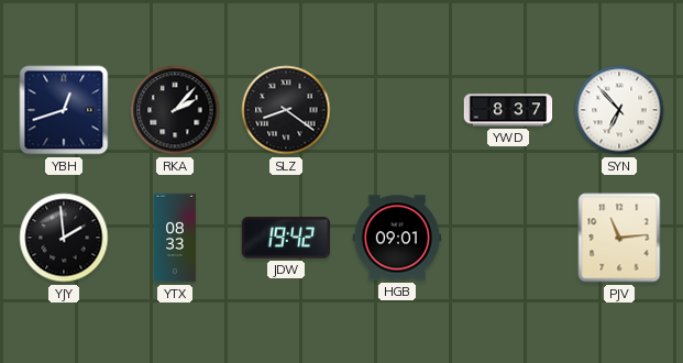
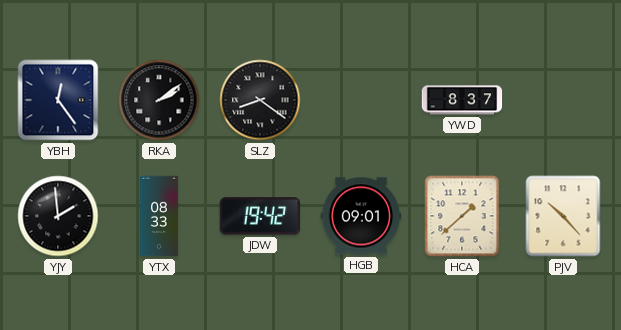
YBH: 12:42 -> 12:24
RKA: 2:07 -> 2:09
SYN: 6:53 -> none
HCA: none -> 1:38
PJV: 11:14 -> 10:23
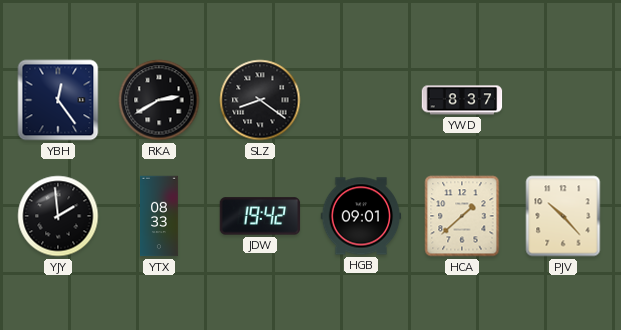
RKA: 2:09 -> 2:40
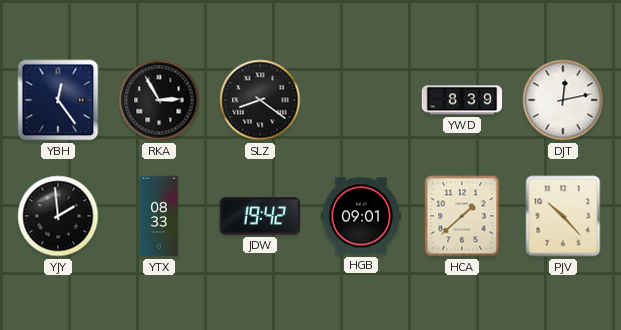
RKA: 2:40 -> 2:55
YWD: 8:37 -> 8:39
DJT: none -> 12:13
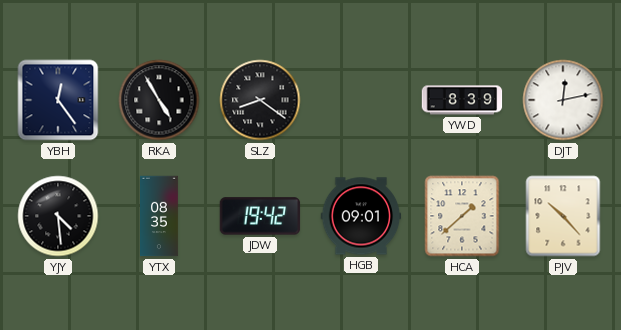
RKA: 2:55 -> 4:55
YJY: 1:59 -> 4:29
YTX: 08:33 -> 08:35
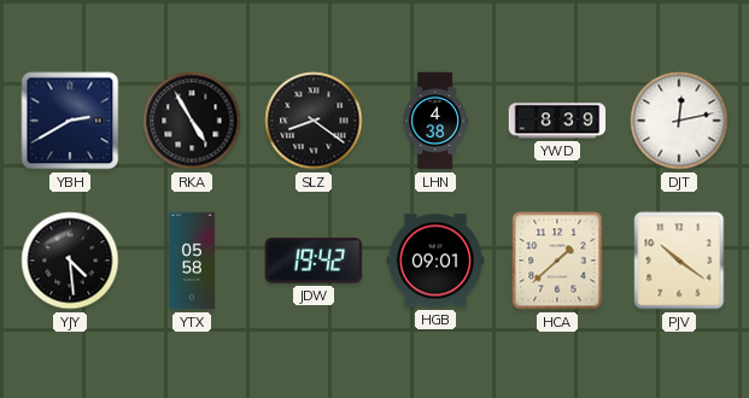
YBH: 12:24 -> 2:40
LHN: none -> 4:38
YTX: 08:35 -> 05:58
PJV: 10:23 -> 10:21
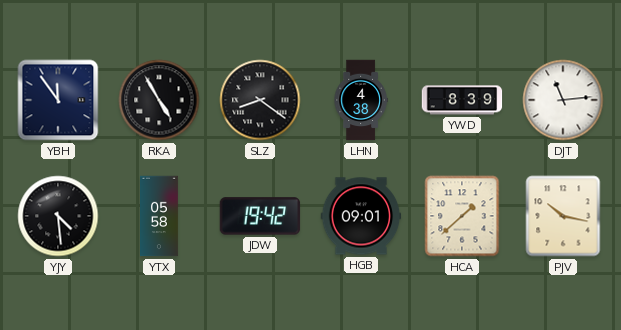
YBH: 2:40 -> 11:54
DJT: 12:13 -> 11:14
PJV: 10:21 -> 10:17
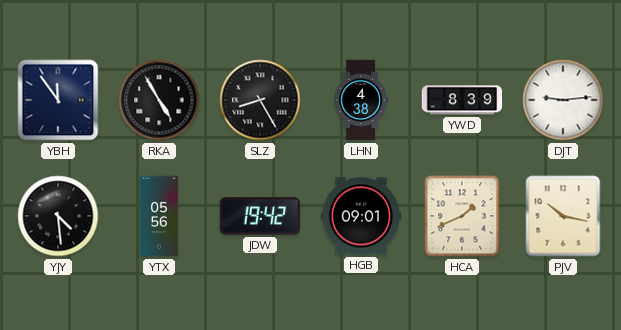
SLZ: 8:21 -> 8:25
DJT: 11:14 -> 9:14
YTX: 05:58 -> 05:56
HCA: 1:38 -> 1:41
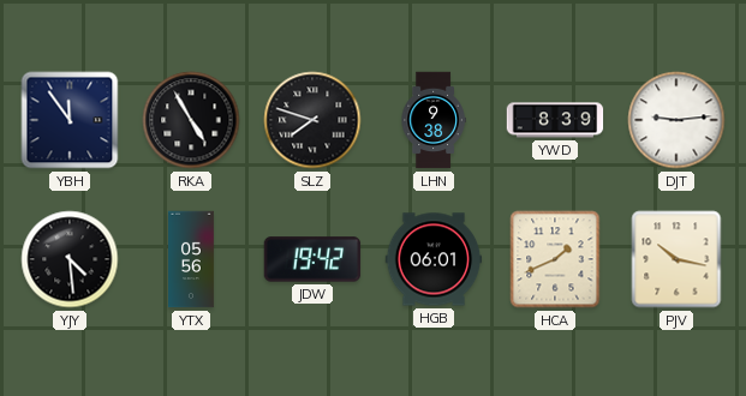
SLZ: 8:25 -> 7:48
LHN: 4:38 -> 9:38
HGB: 09:01 -> 06:01
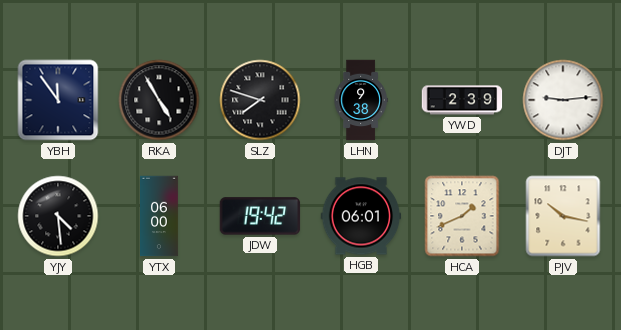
YWD: 8:39 -> 2:39
YTX: 05:56 -> 06:00
